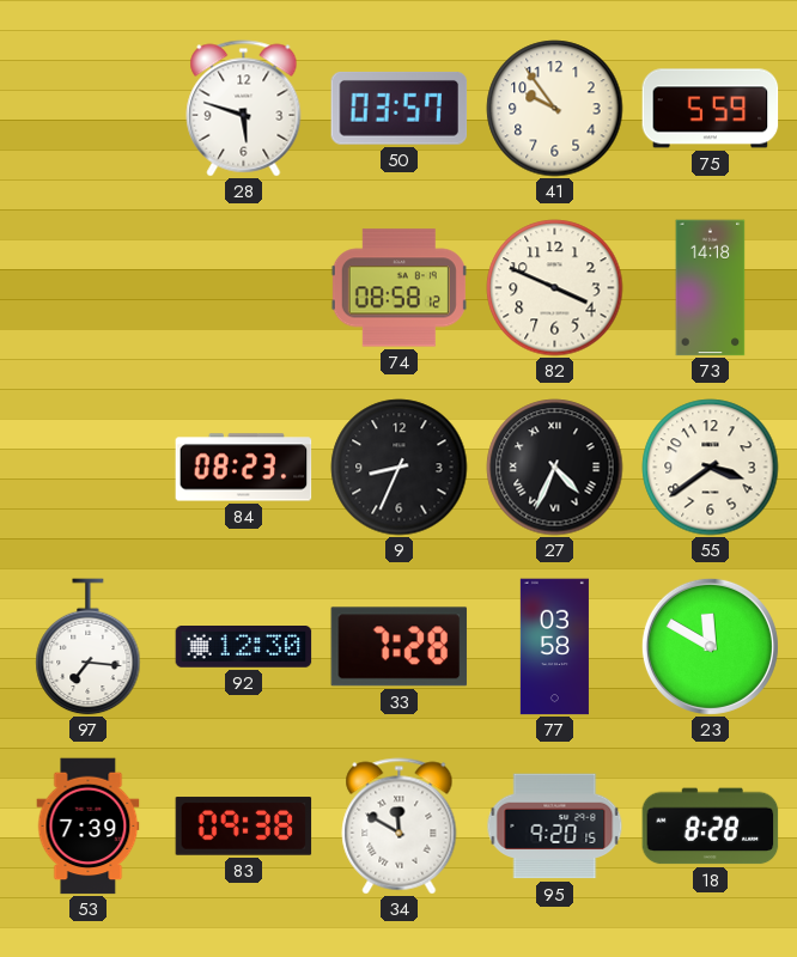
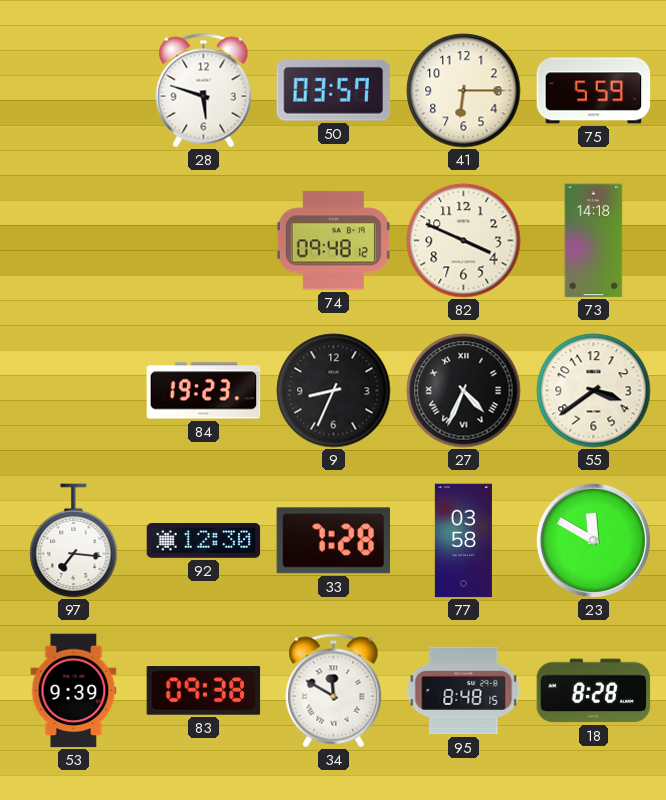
41: 9:54 -> 6:15
74: 08:58 -> 09:48
84: 08:23 -> 19:23
53: 7:39 -> 9:39
95: 9:20 -> 8:48
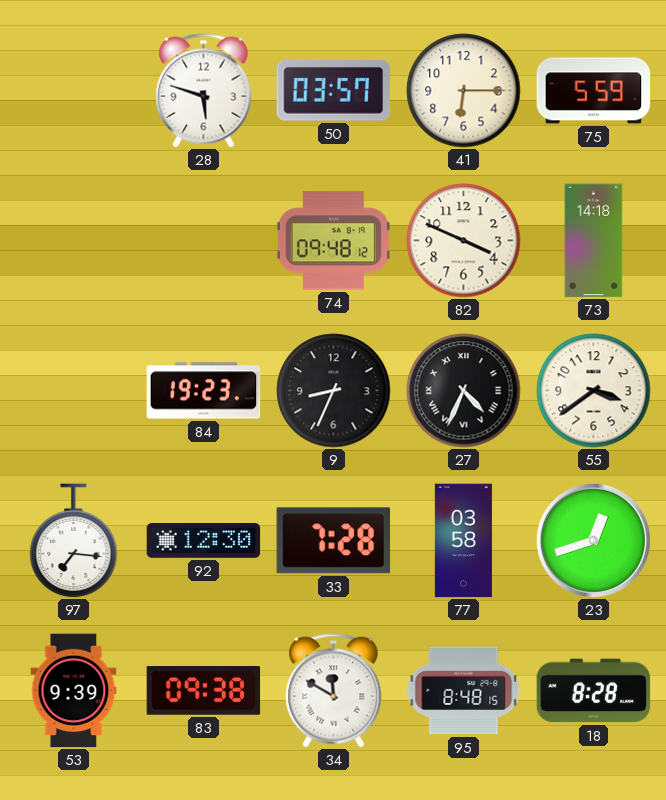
23: 11:50 -> 12:42
